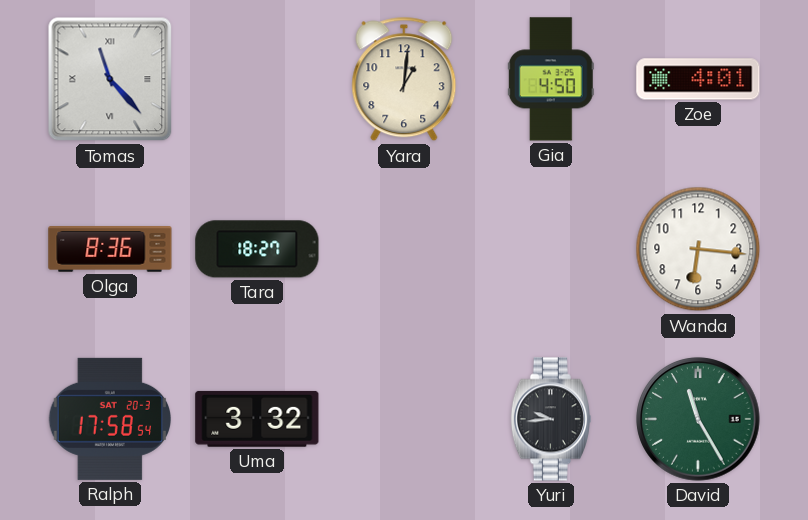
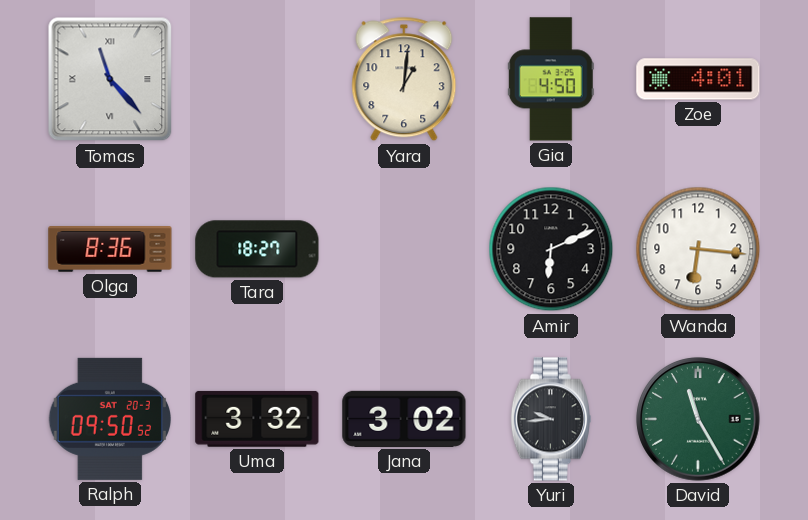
Amir: none -> 6:11
Ralph: 17:58 -> 09:50
Jana: none -> 3:02
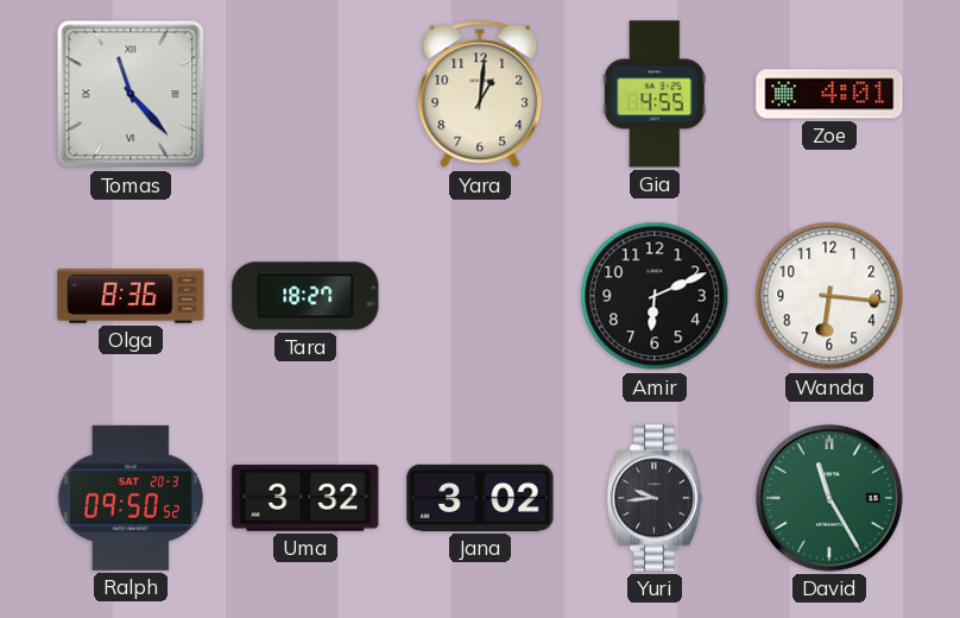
Gia: 4:50 -> 4:55
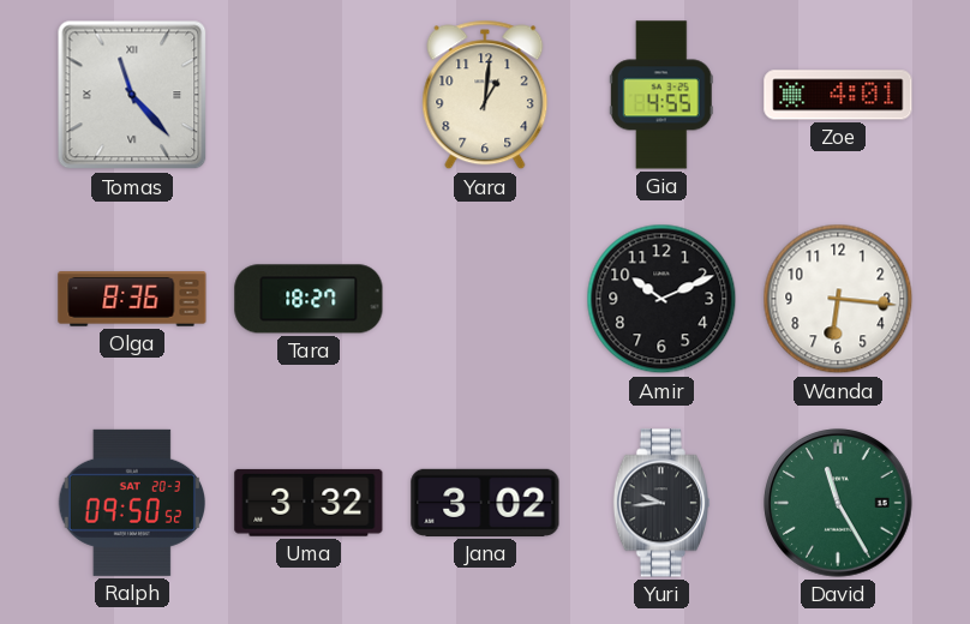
Amir: 6:11 -> 10:11
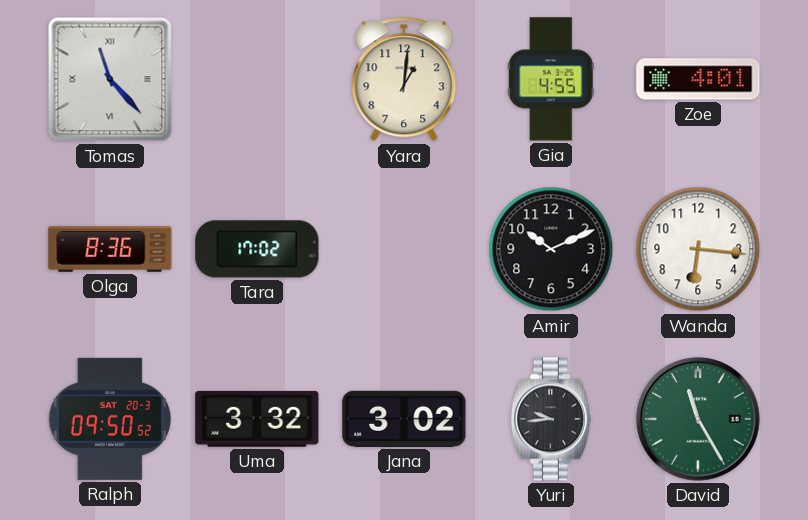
Tara: 18:27 -> 17:02
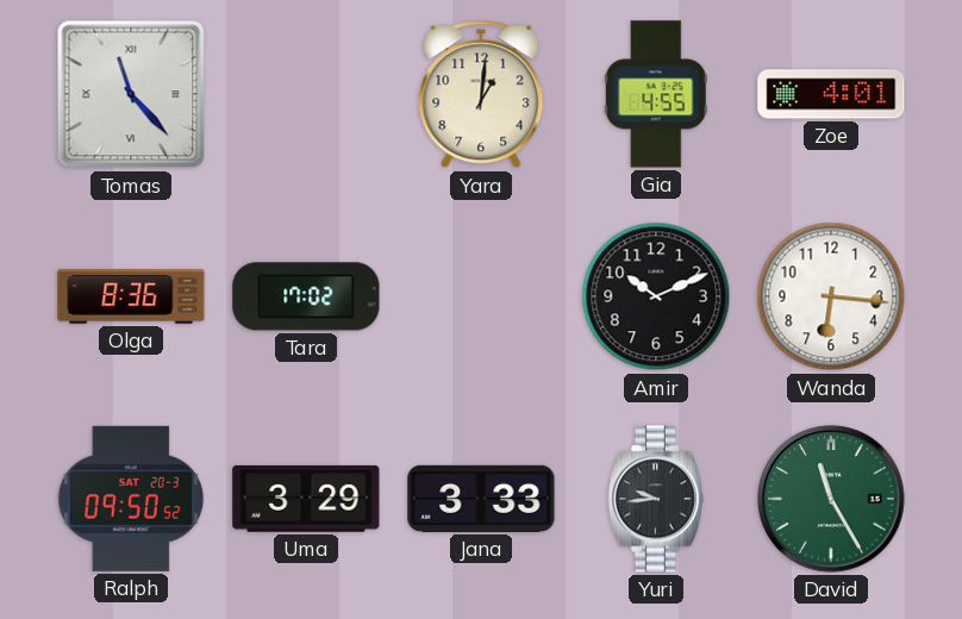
Uma: 3:32 -> 3:29
Jana: 3:02 -> 3:33
